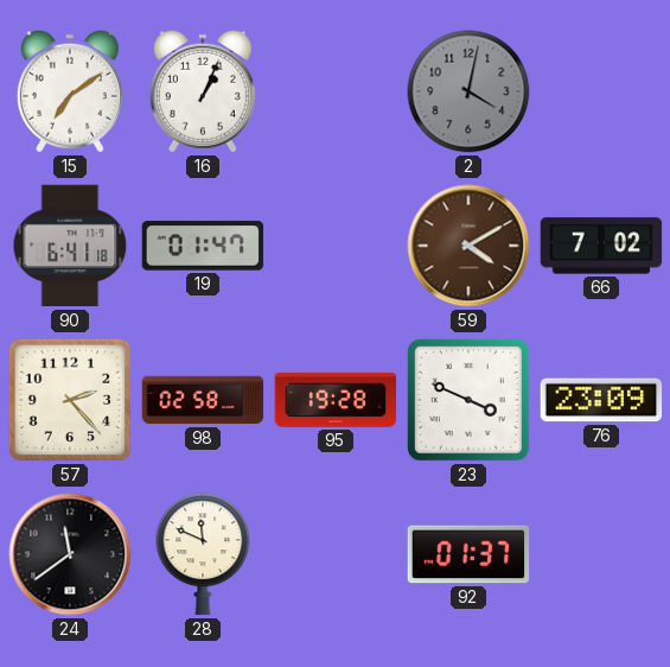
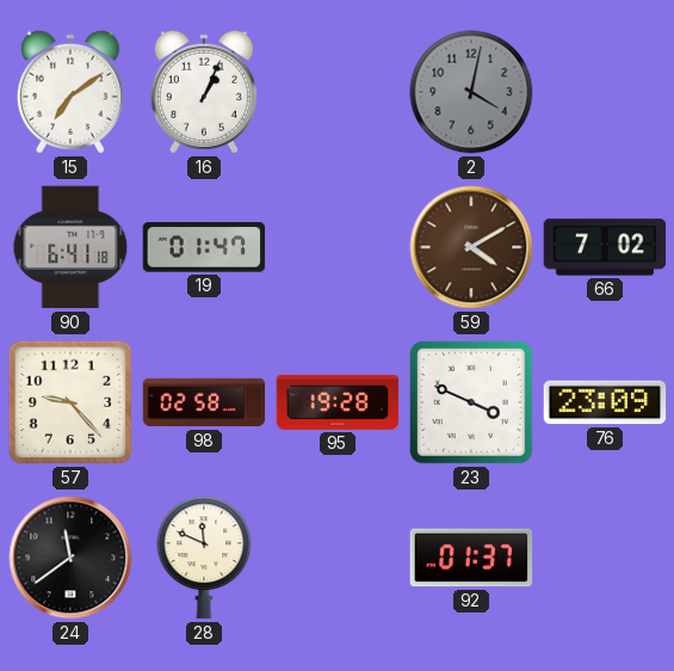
57: 2:23 -> 9:23
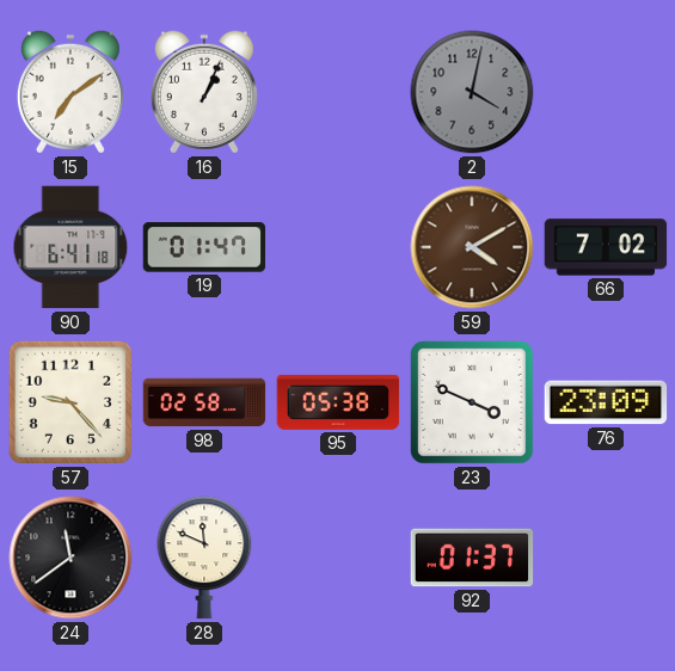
95: 19:28 -> 05:38
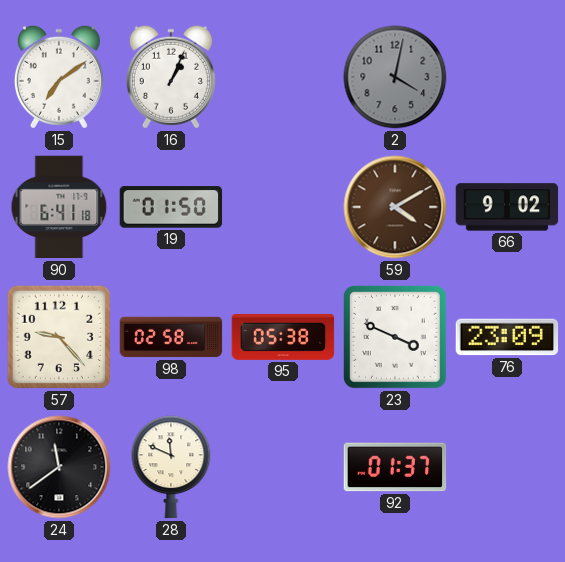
19: 01:47 -> 01:50
66: 7:02 -> 9:02
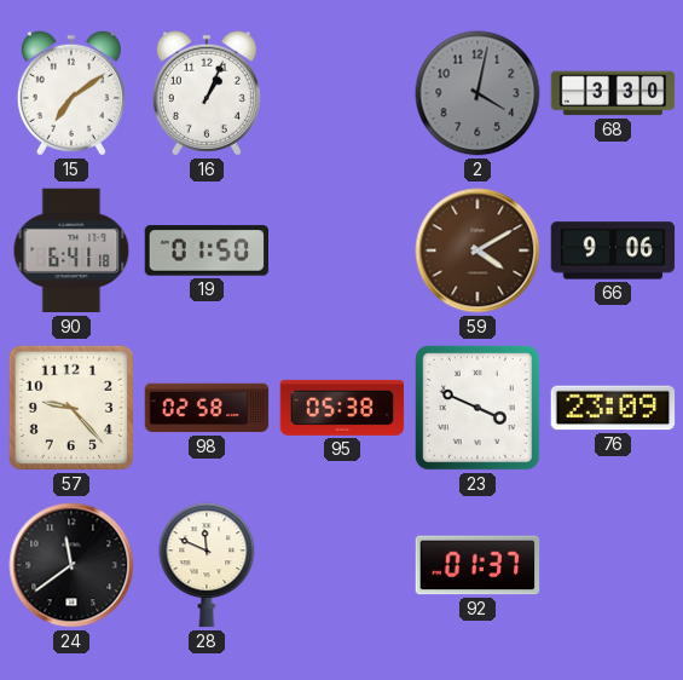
68: none -> 3:30
66: 9:02 -> 9:06
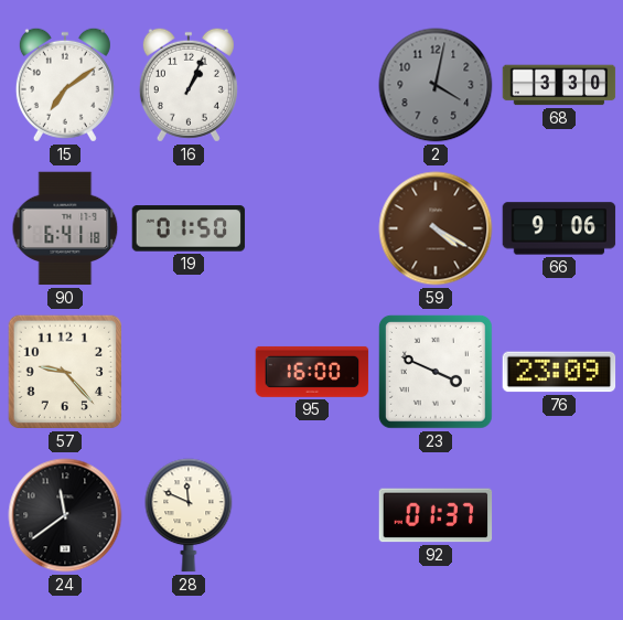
59: 4:10 -> 4:20
98: 02:58 -> none
95: 05:38 -> 16:00
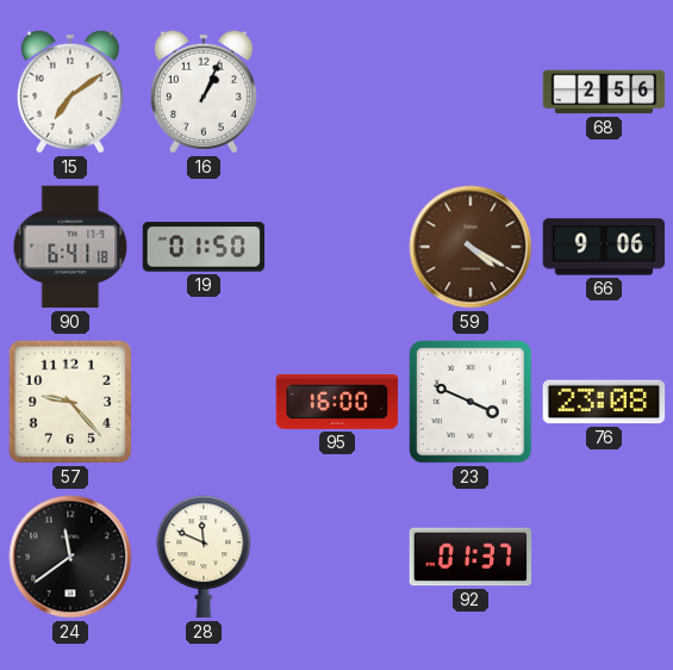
2: 4:02 -> none
68: 3:30 -> 2:56
76: 23:09 -> 23:08
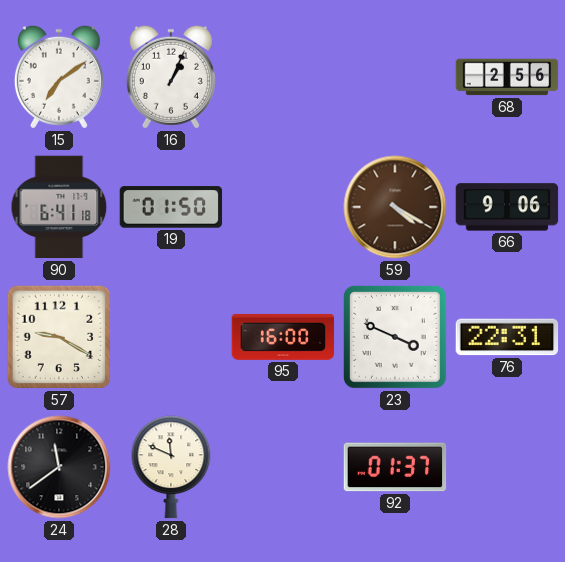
57: 9:23 -> 9:20
76: 23:08 -> 22:31
